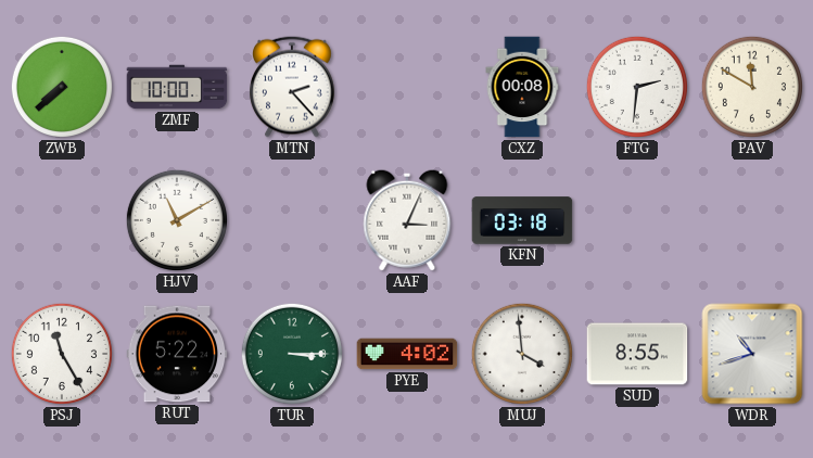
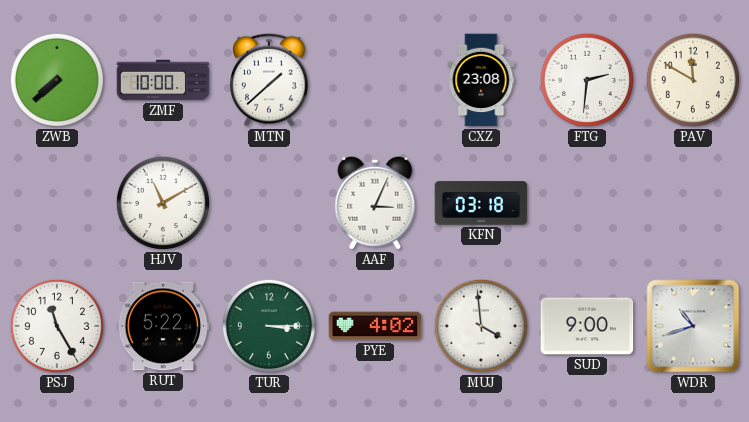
MTN: 2:23 -> 1:38
CXZ: 00:08 -> 23:08
SUD: 8:55 -> 9:00
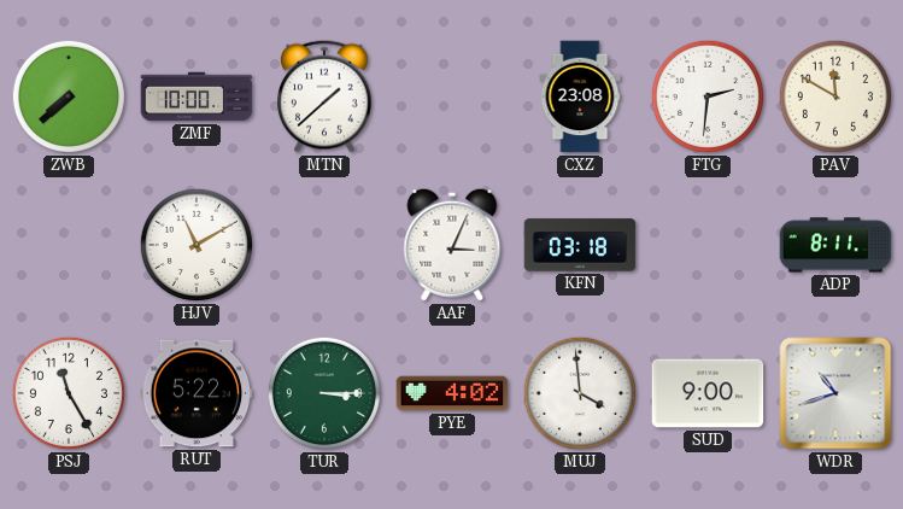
ADP: none -> 8:11
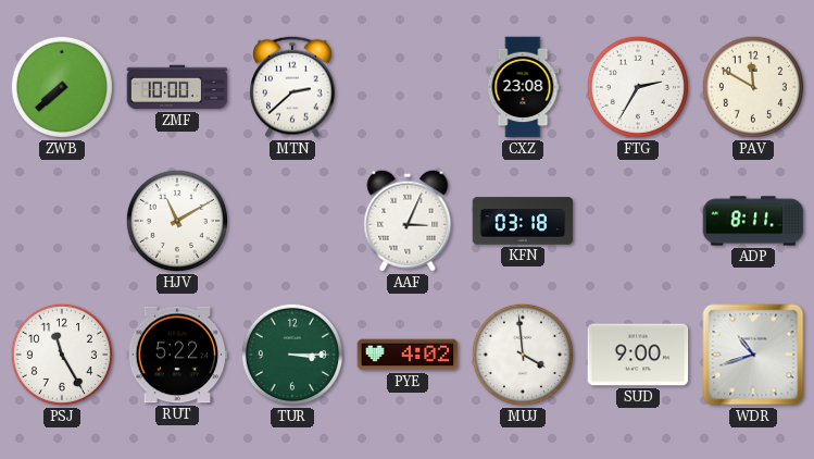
MTN: 1:38 -> 2:38
FTG: 2:31 -> 2:35
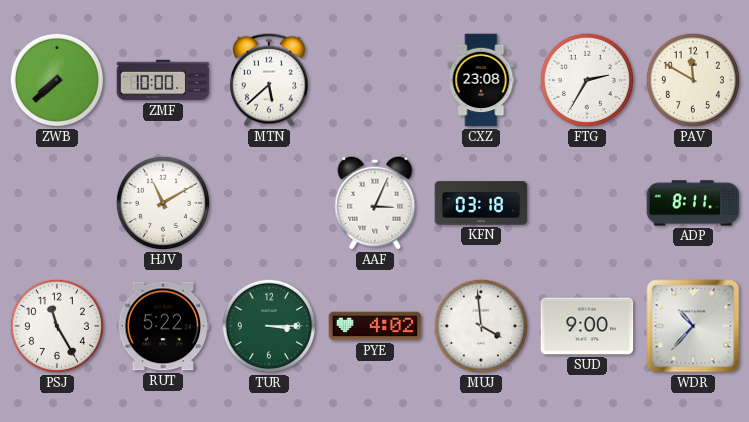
MTN: 2:38 -> 5:38
WDR: 10:42 -> 10:37
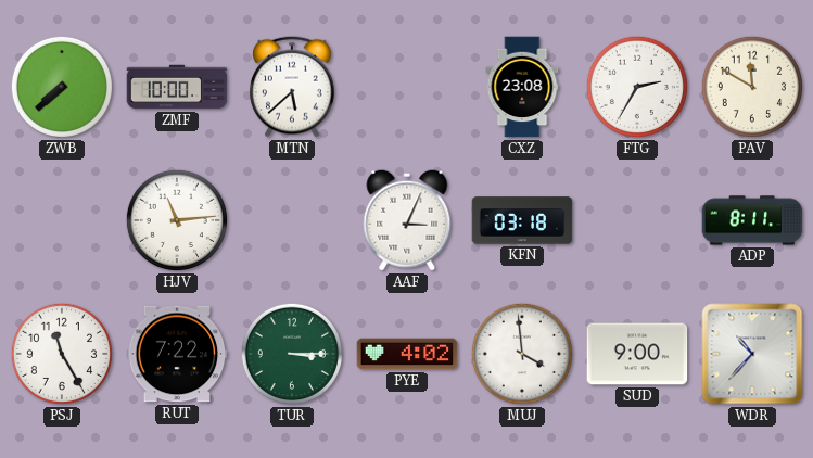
HJV: 11:10 -> 11:14
RUT: 5:22 -> 7:22
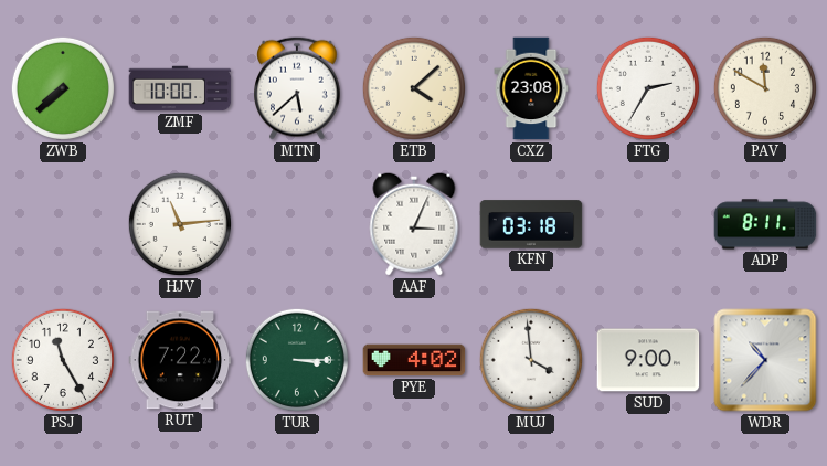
ETB: none -> 4:08
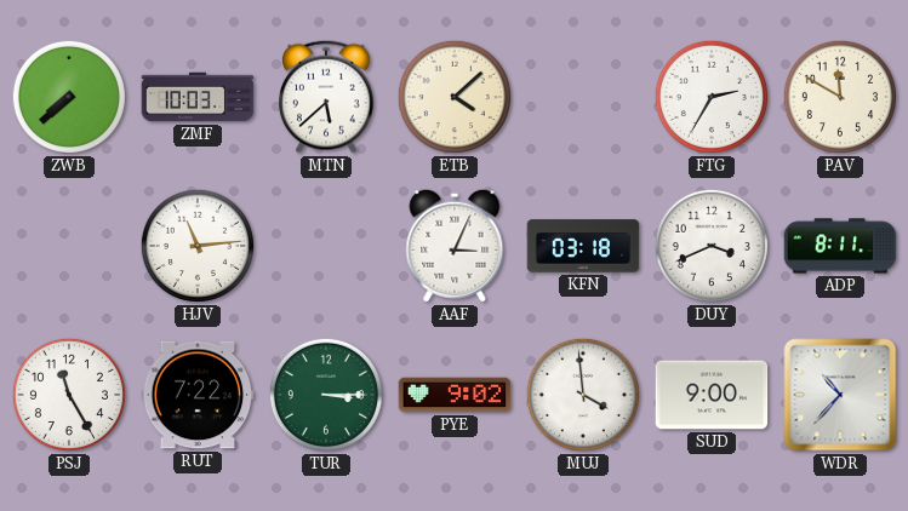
ZMF: 10:00 -> 10:03
CXZ: 23:08 -> none
DUY: none -> 3:41
PYE: 4:02 -> 9:02
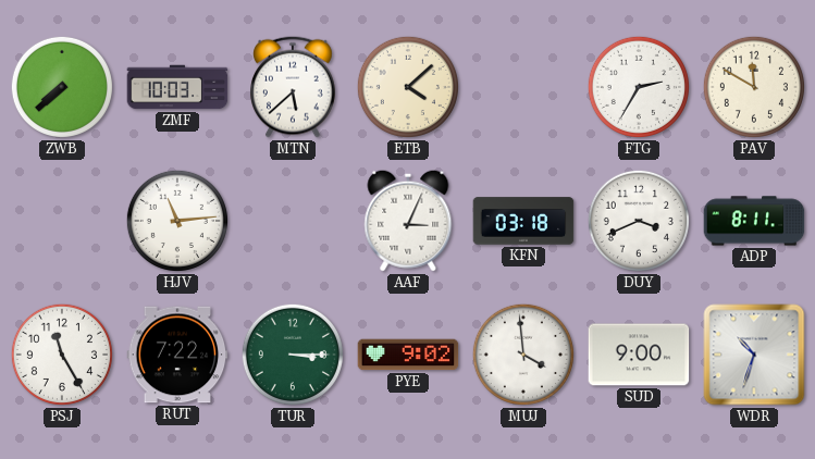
WDR: 10:37 -> 10:33
